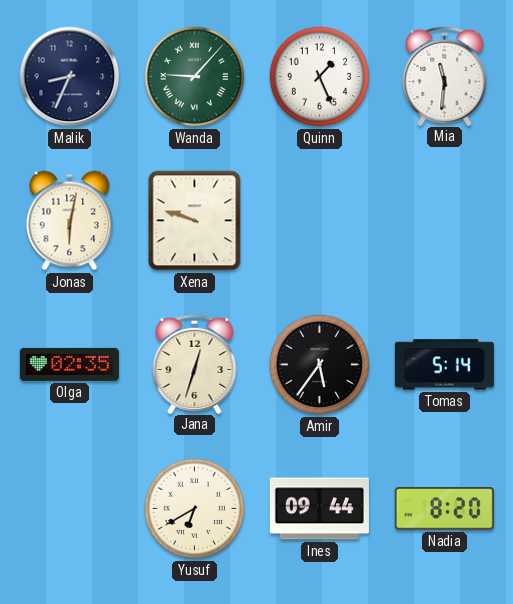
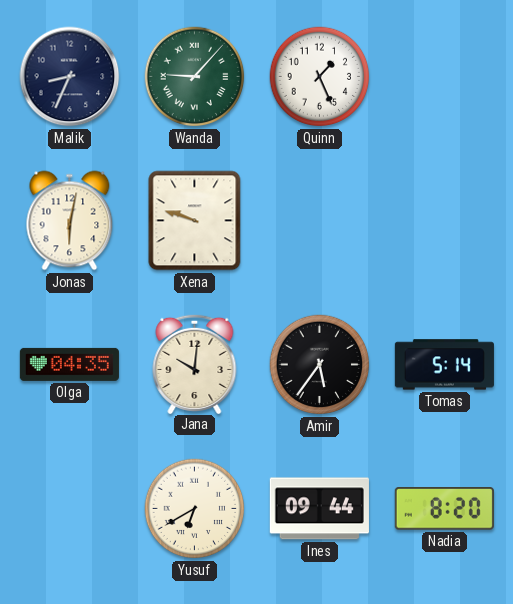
Mia: 11:31 -> none
Olga: 02:35 -> 04:35
Jana: 12:33 -> 10:01
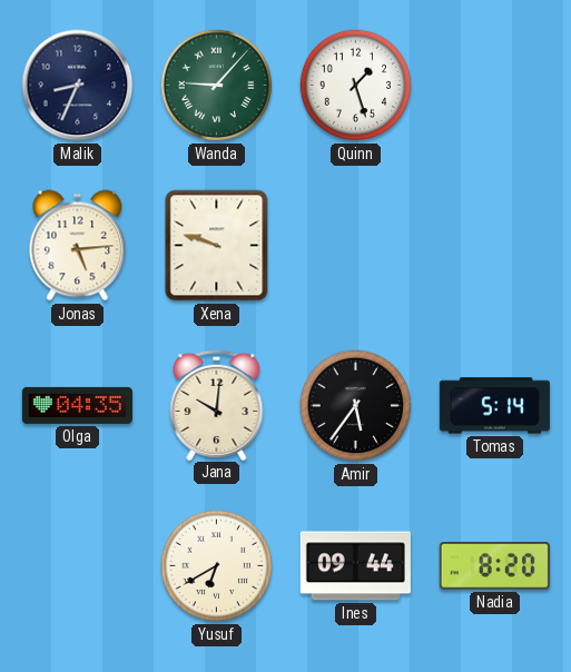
Quinn: 1:26 -> 1:27
Jonas: 6:02 -> 5:14
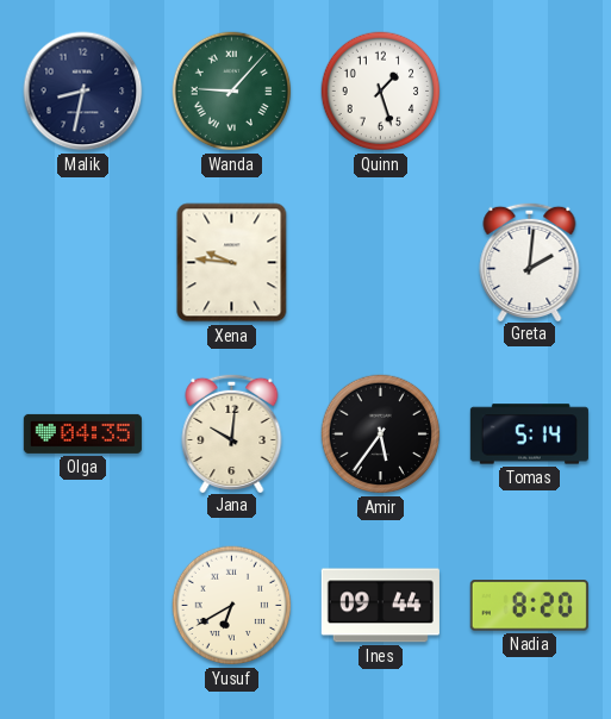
Malik: 8:34 -> 8:32
Jonas: 5:14 -> none
Xena: 9:48 -> 9:46
Greta: none -> 2:01
